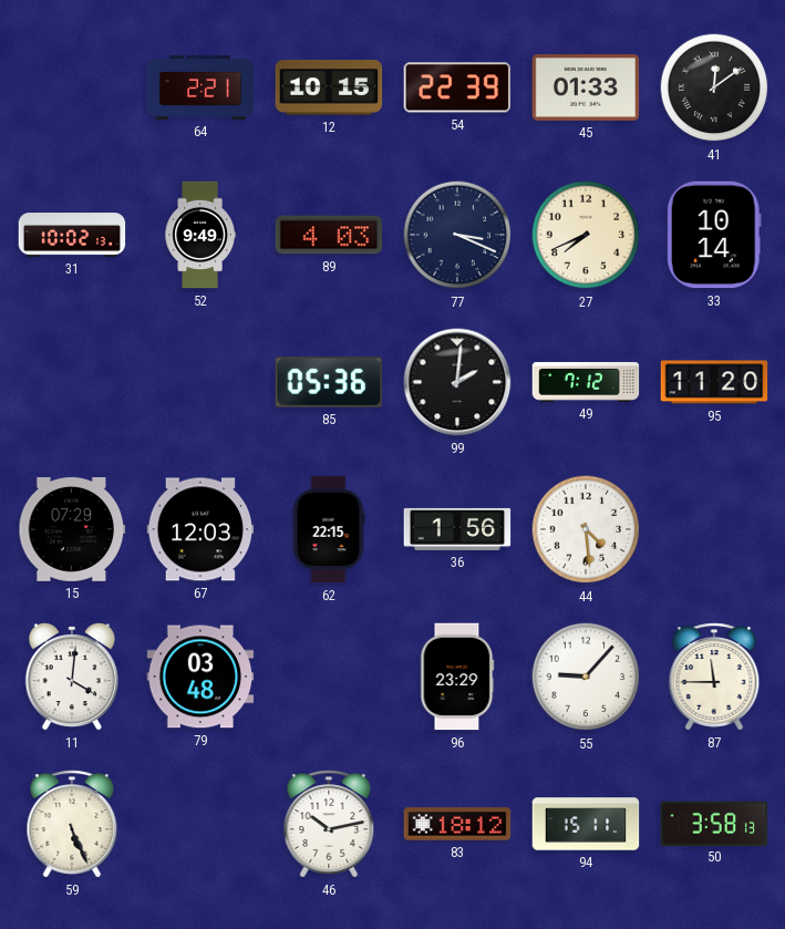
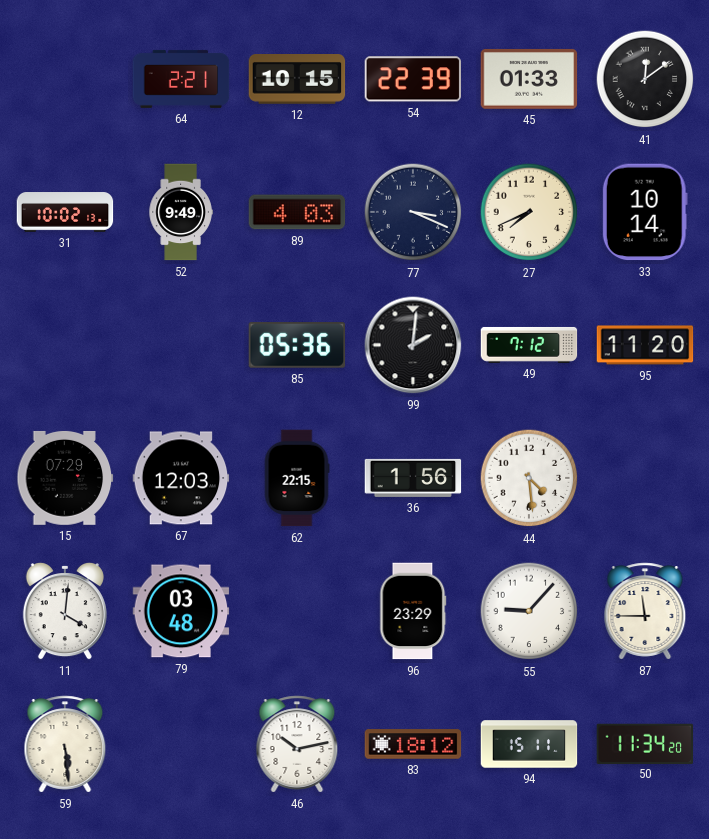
59: 5:26 -> 5:29
50: 3:58 -> 11:34
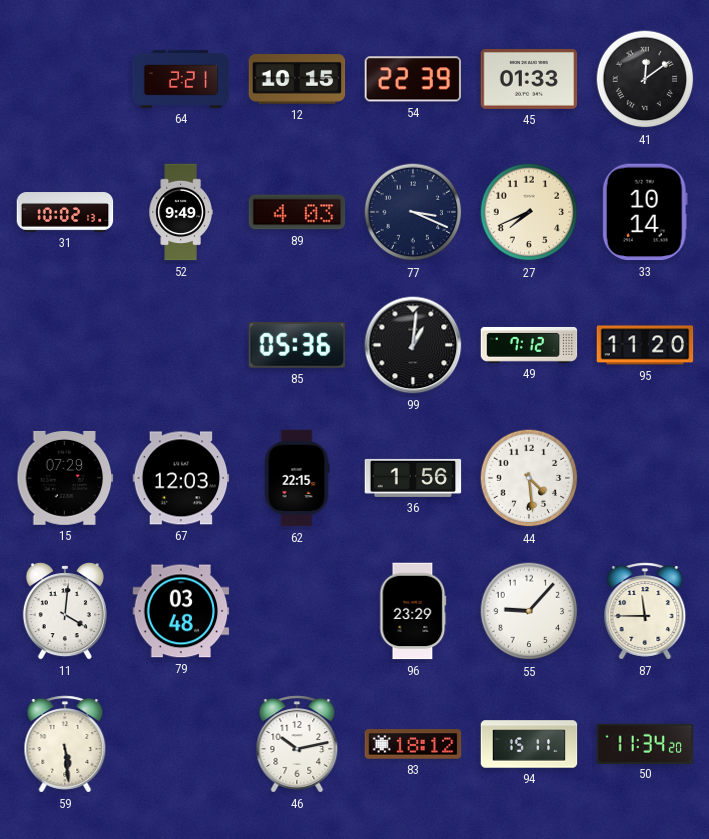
99: 2:01 -> 1:01
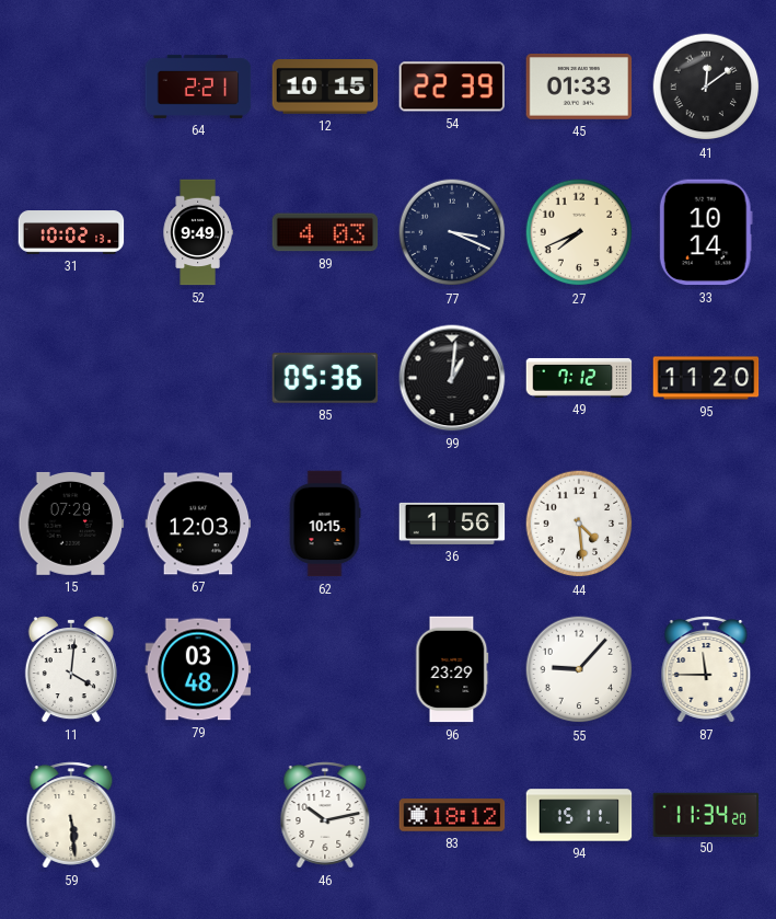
62: 22:15 -> 10:15
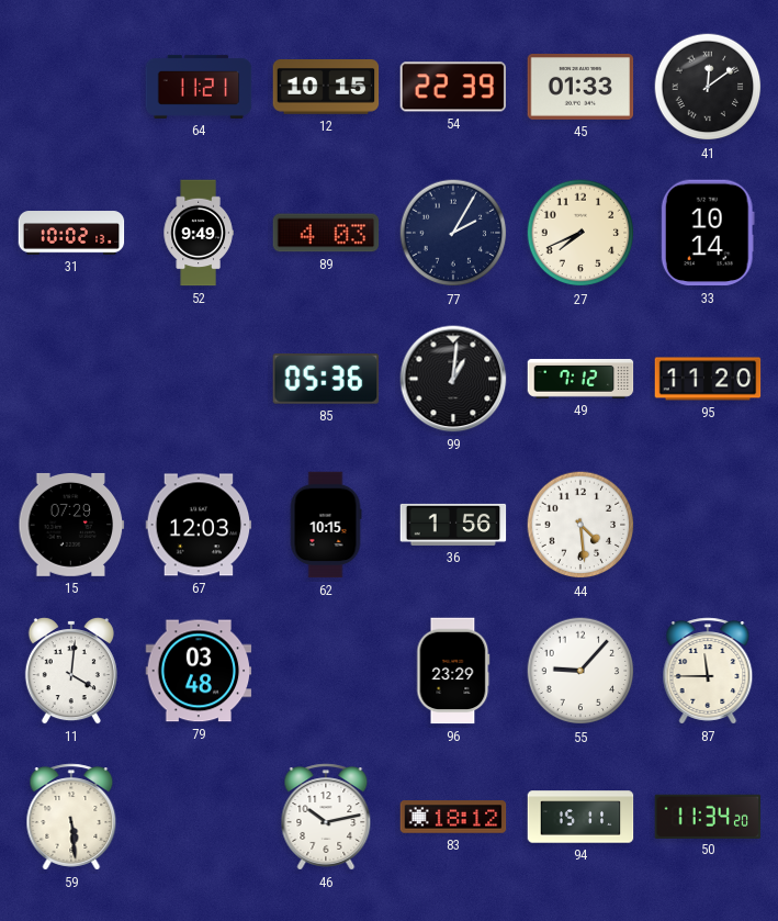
64: 2:21 -> 11:21
77: 3:19 -> 2:05
